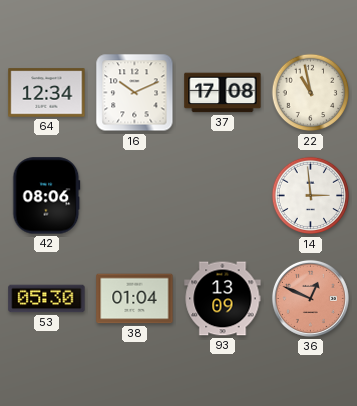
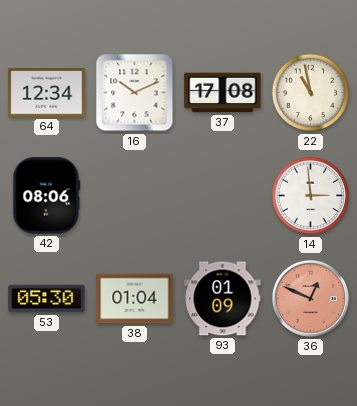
93: 13:09 -> 01:09
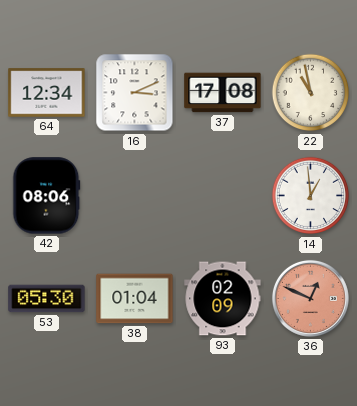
16: 10:11 -> 3:11
14: 2:59 -> 12:59
93: 01:09 -> 02:09
